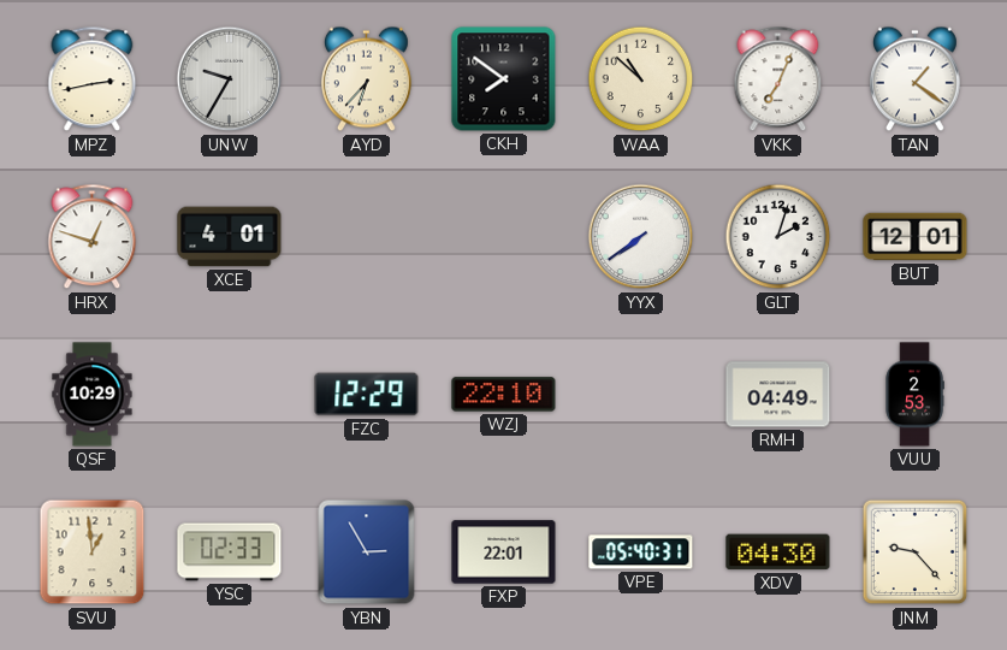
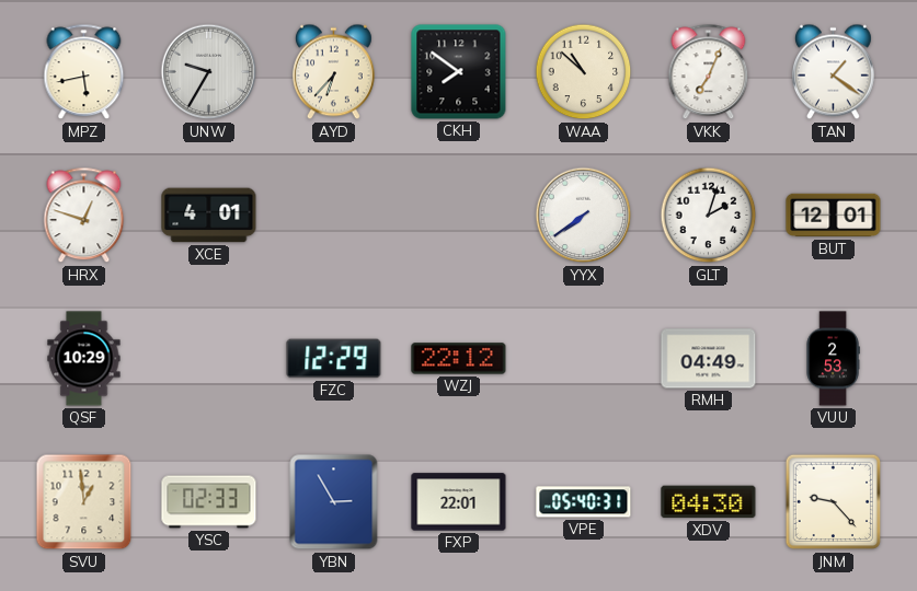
MPZ: 2:43 -> 5:43
WZJ: 22:10 -> 22:12
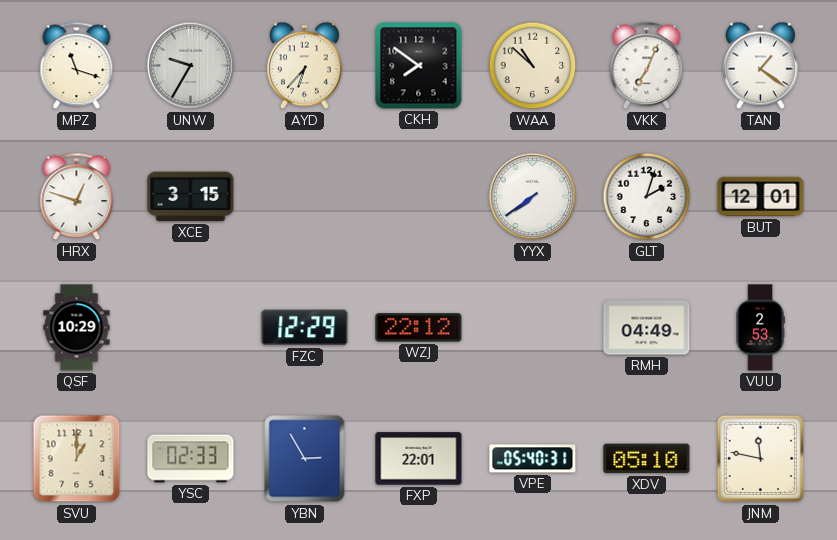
MPZ: 5:43 -> 11:18
XCE: 4:01 -> 3:15
SVU: 12:59 -> 1:00
XDV: 04:30 -> 05:10
JNM: 9:23 -> 11:47
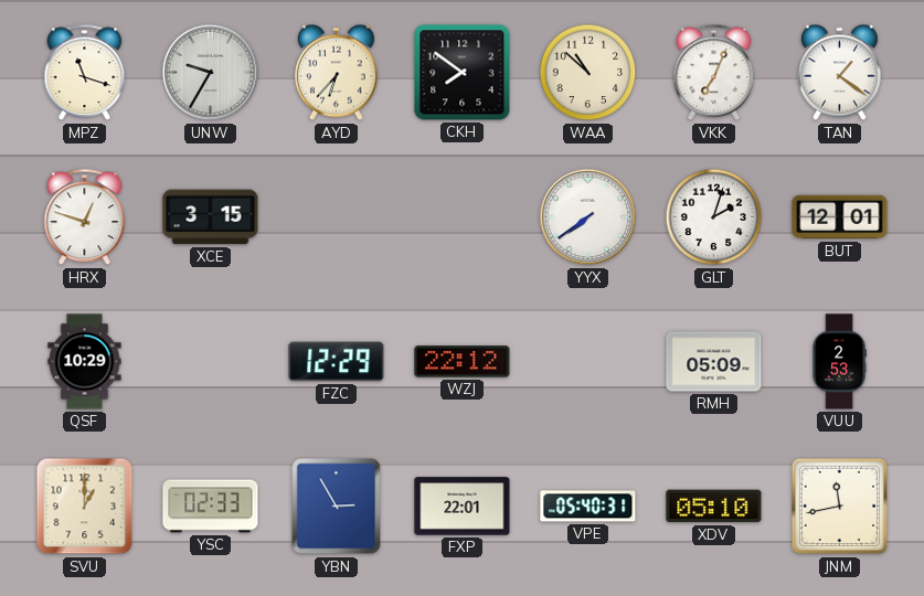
RMH: 04:49 -> 05:09
JNM: 11:47 -> 11:43
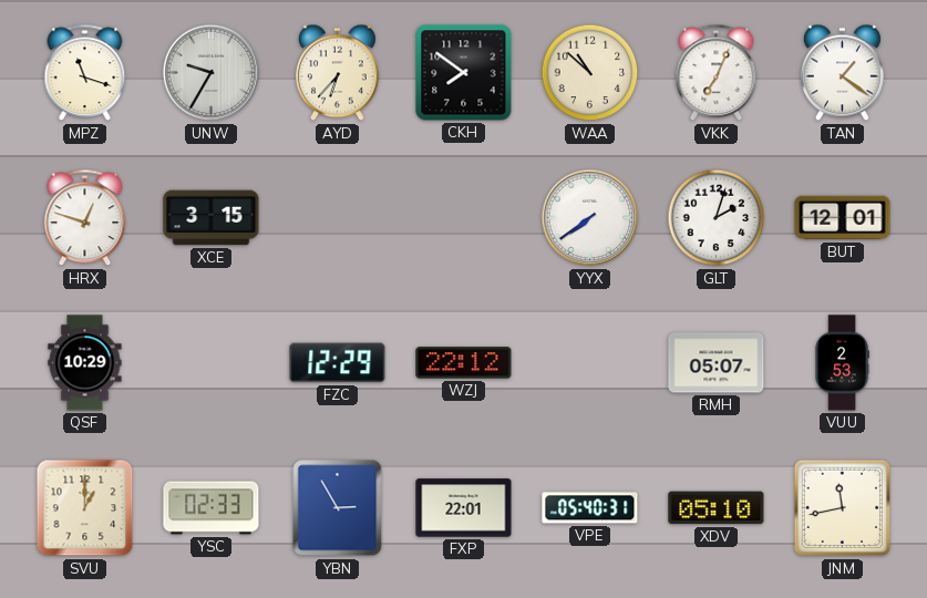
RMH: 05:09 -> 05:07
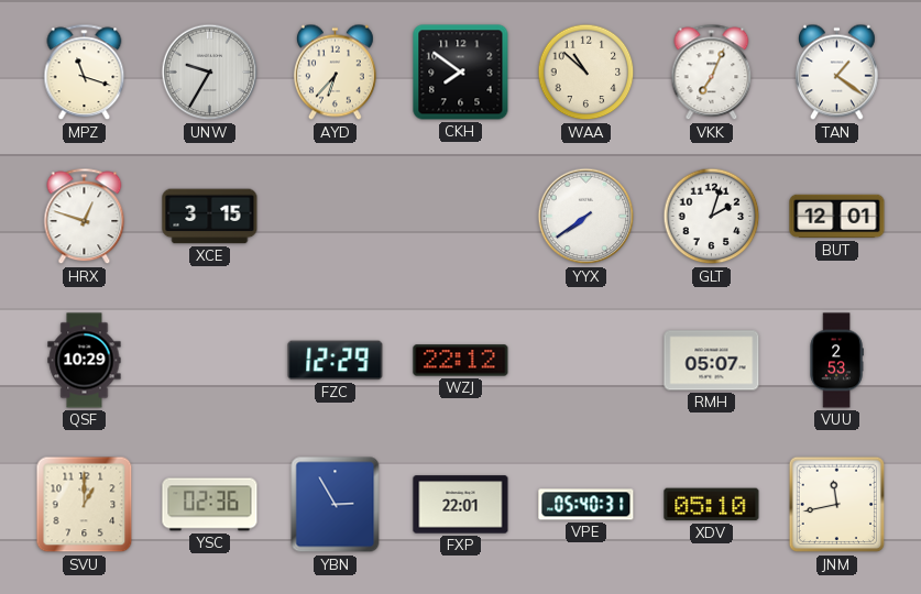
YSC: 02:33 -> 02:36
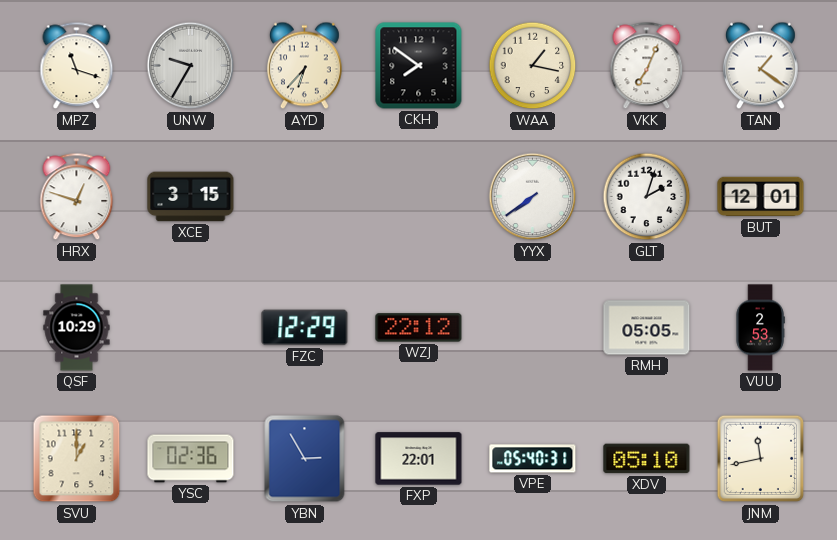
WAA: 10:52 -> 1:17
RMH: 05:07 -> 05:05
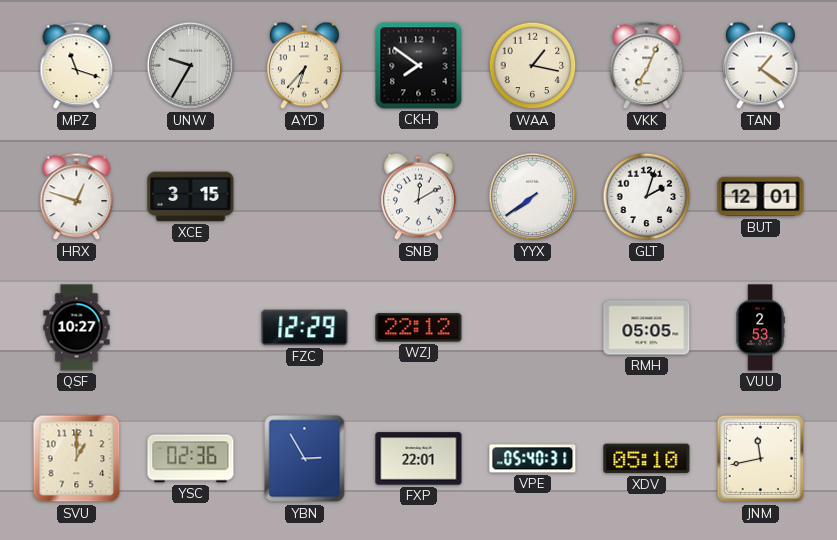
SNB: none -> 12:10
QSF: 10:29 -> 10:27
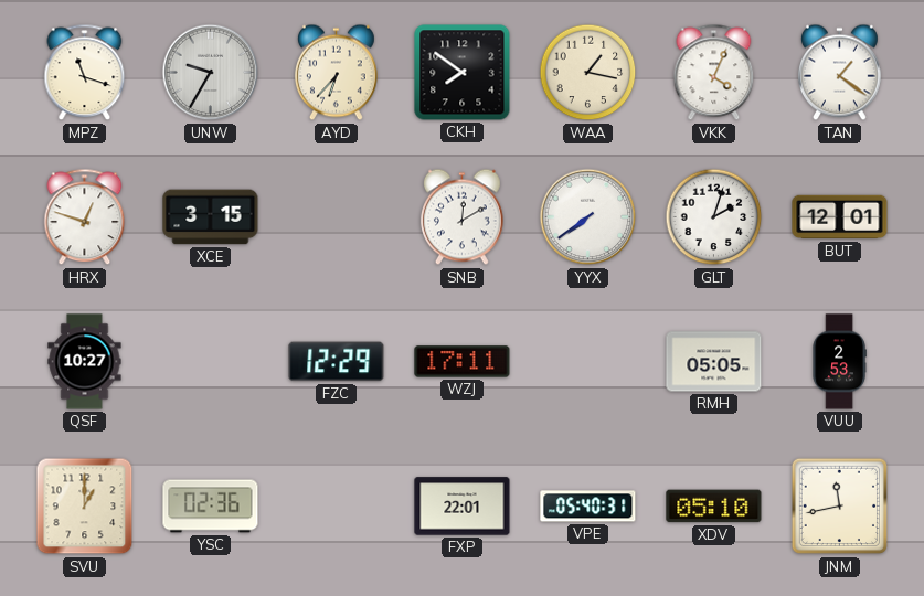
VKK: 7:04 -> 4:04
WZJ: 22:12 -> 17:11
YBN: 2:55 -> none
